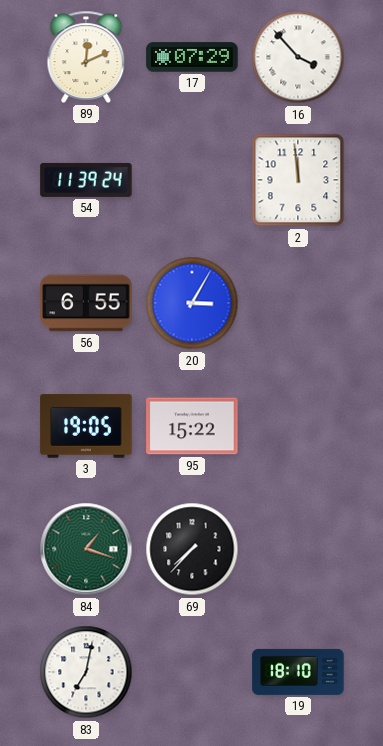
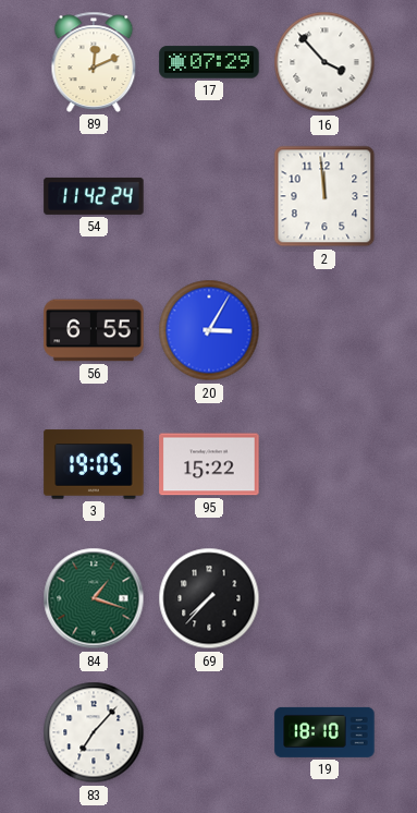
54: 11:39 -> 11:42
83: 7:02 -> 7:07
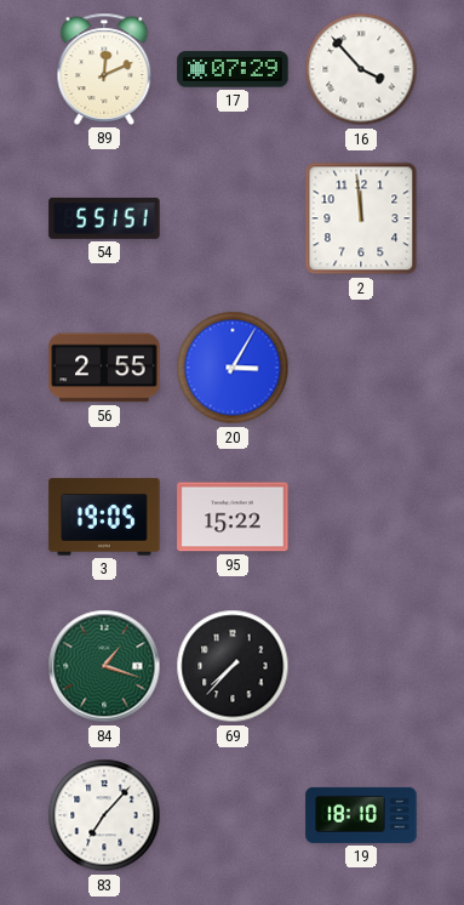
54: 11:42 -> 5:51
56: 6:55 -> 2:55
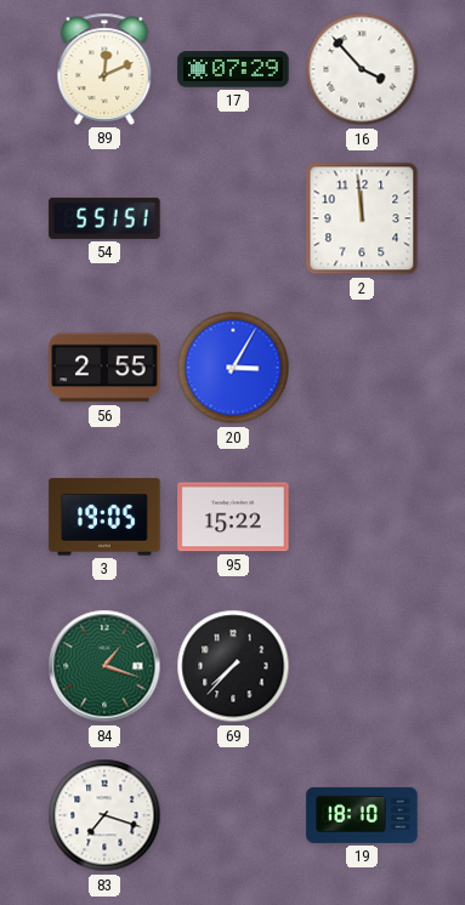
83: 7:07 -> 7:18
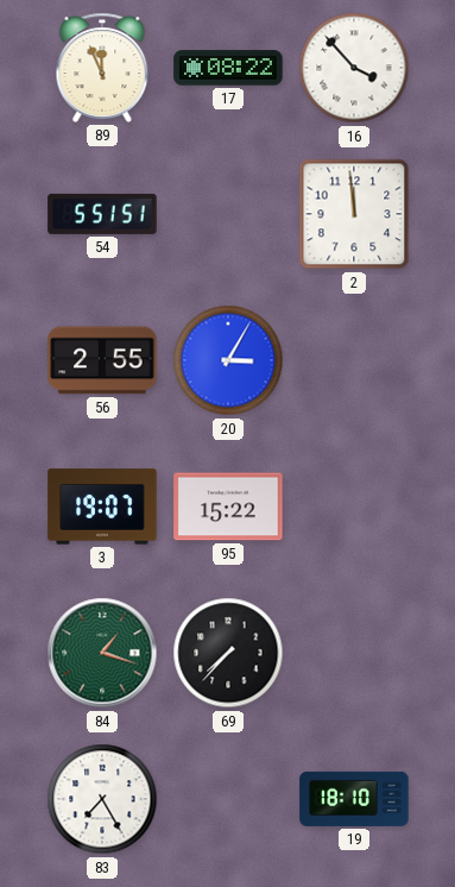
89: 12:11 -> 11:56
17: 07:29 -> 08:22
3: 19:05 -> 19:07
83: 7:18 -> 7:25
